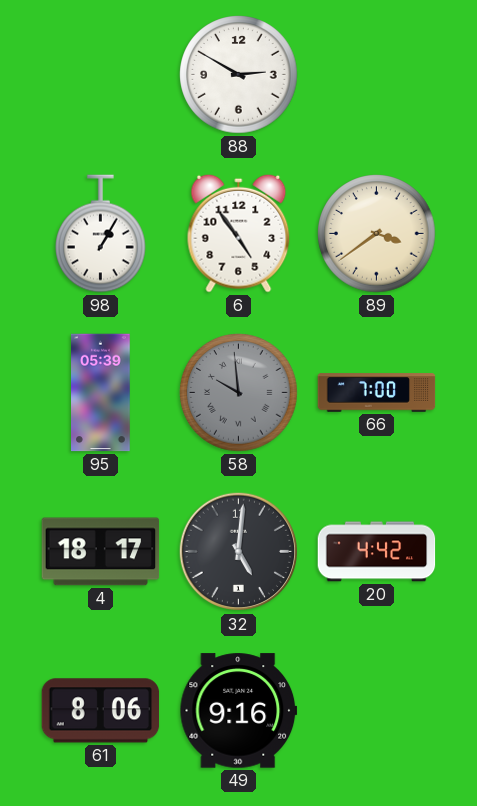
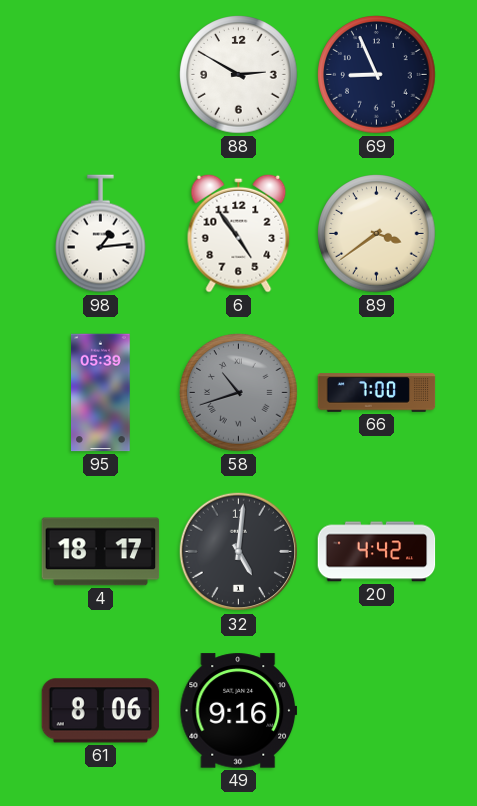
69: none -> 8:56
98: 1:05 -> 1:14
58: 9:59 -> 10:42
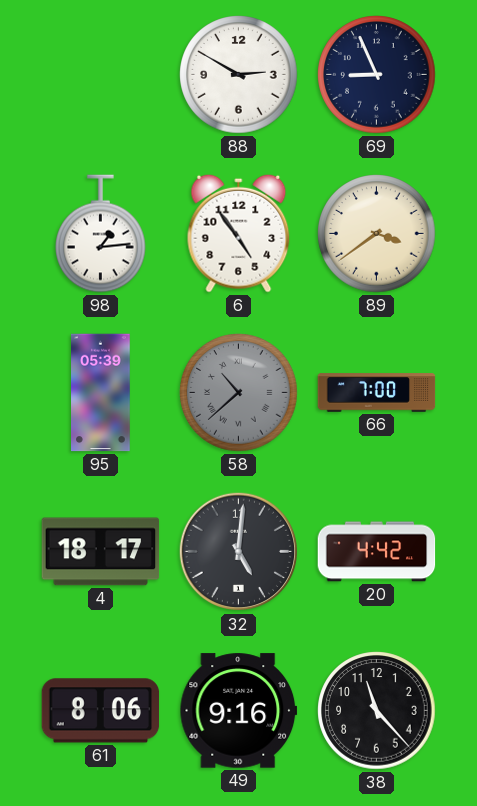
58: 10:42 -> 10:38
38: none -> 11:23
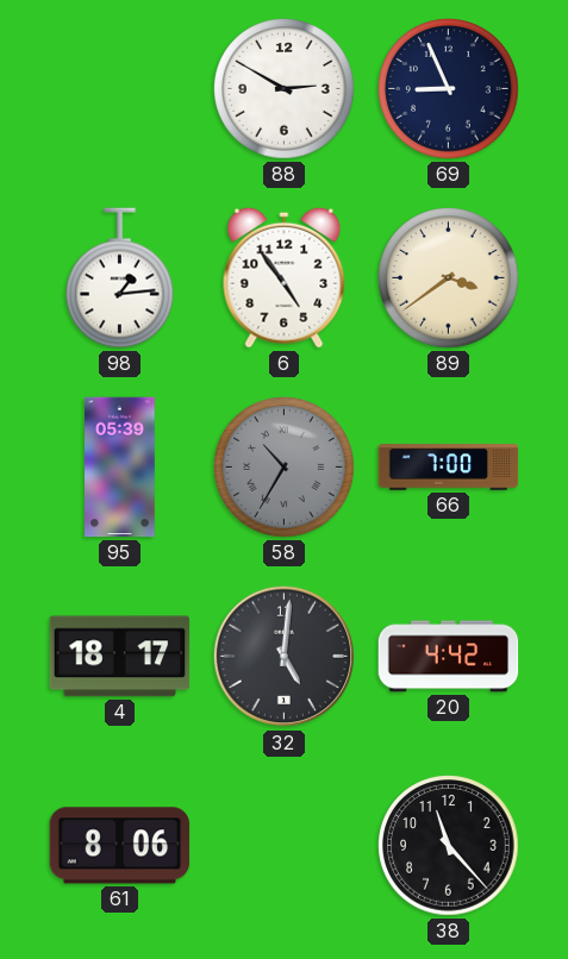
58: 10:38 -> 10:35
49: 9:16 -> none
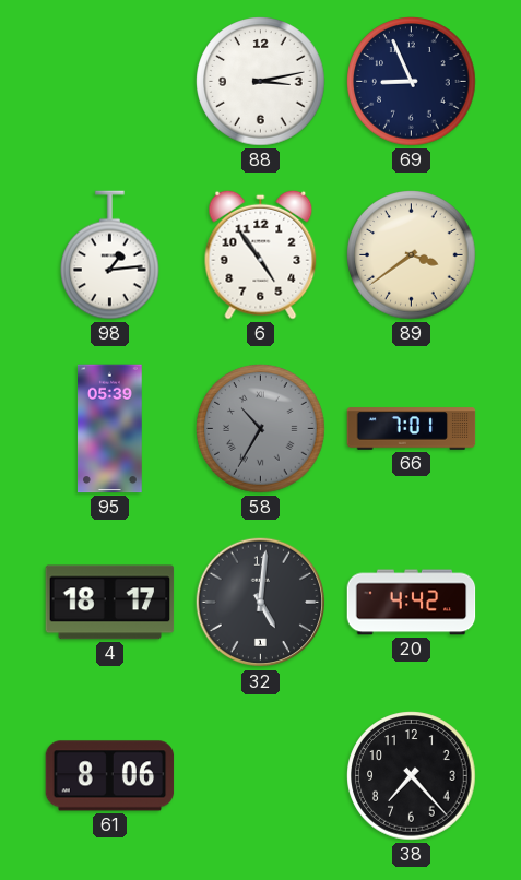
88: 2:50 -> 3:13
66: 7:00 -> 7:01
38: 11:23 -> 7:23
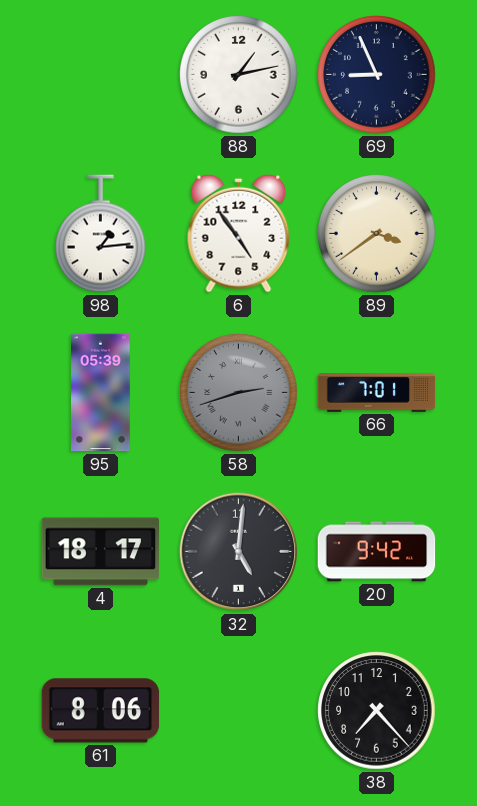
88: 3:13 -> 1:13
58: 10:35 -> 2:42
20: 4:42 -> 9:42
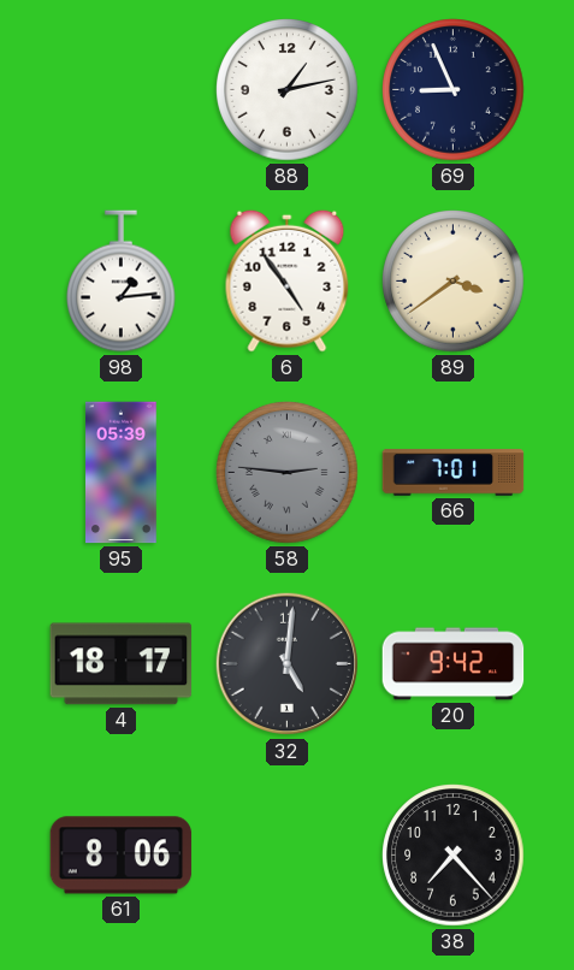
58: 2:42 -> 2:46
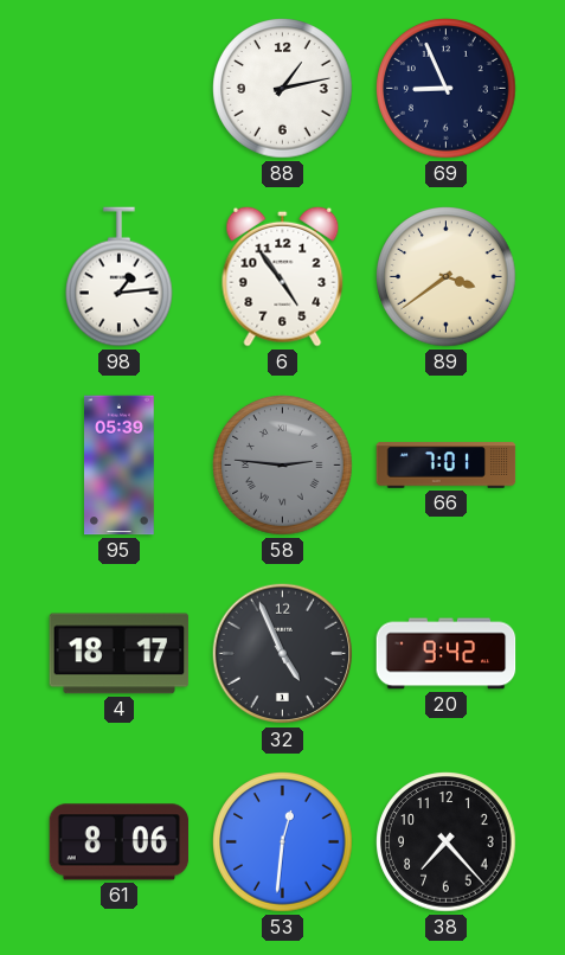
32: 5:01 -> 4:56
53: none -> 12:31
